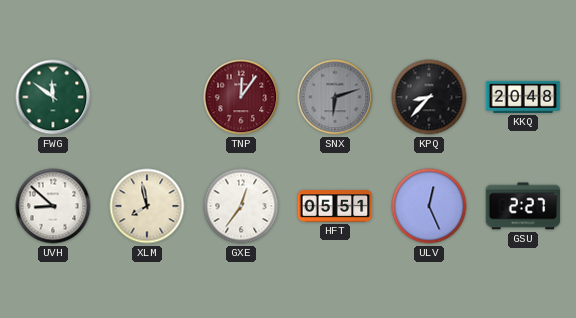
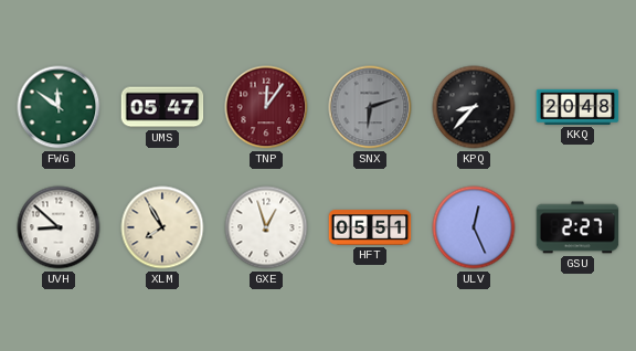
UMS: none -> 05:47
XLM: 7:58 -> 7:55
GXE: 12:36 -> 12:57
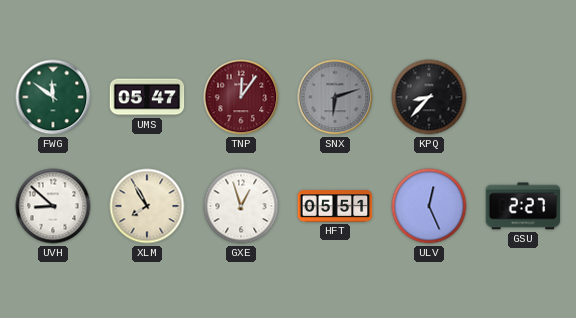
KKQ: 20:48 -> none
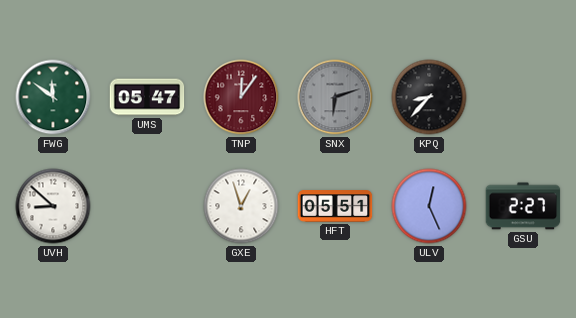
XLM: 7:55 -> none
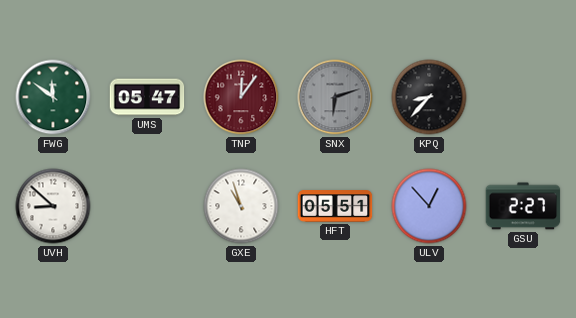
GXE: 12:57 -> 10:57
ULV: 12:26 -> 12:53
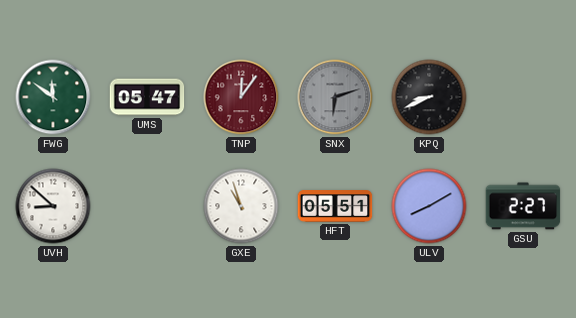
KPQ: 8:37 -> 8:41
ULV: 12:53 -> 8:10
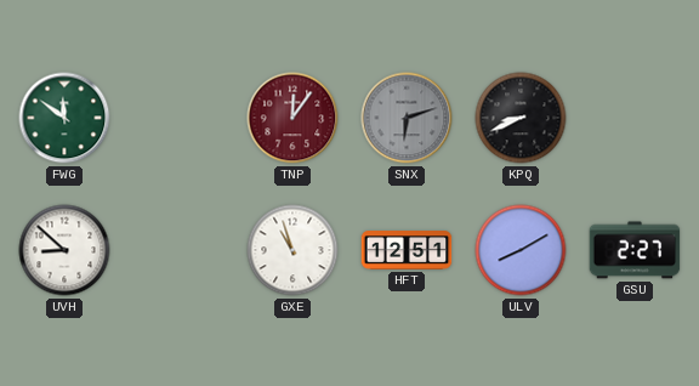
UMS: 05:47 -> none
HFT: 05:51 -> 12:51
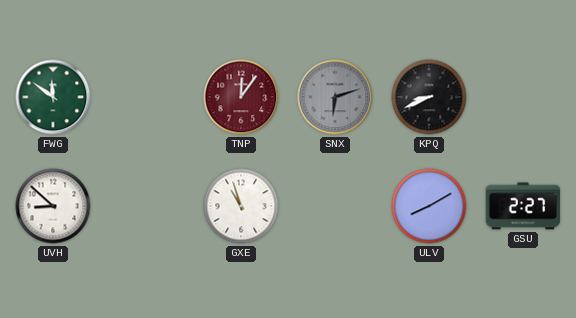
HFT: 12:51 -> none
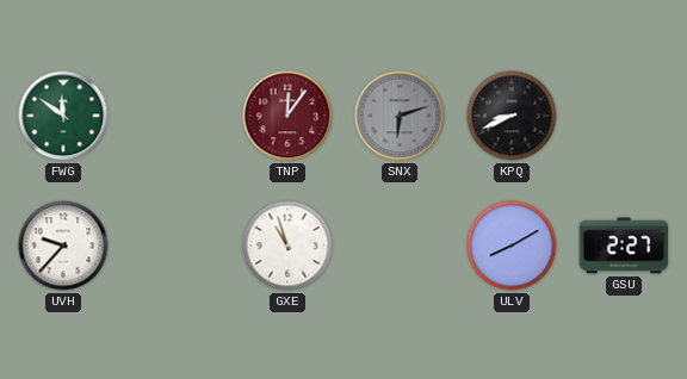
UVH: 8:52 -> 9:37
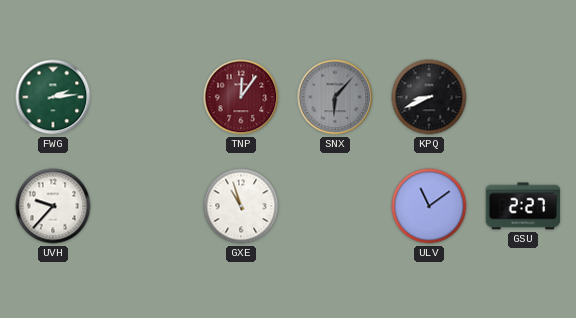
FWG: 11:51 -> 2:14
SNX: 6:12 -> 6:07
ULV: 8:10 -> 11:09
